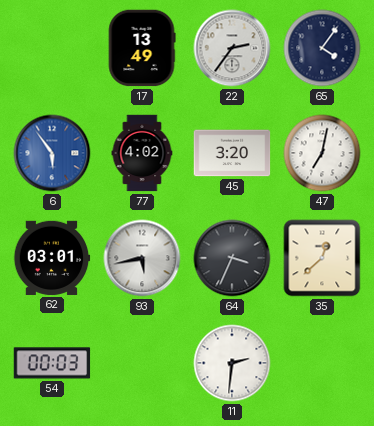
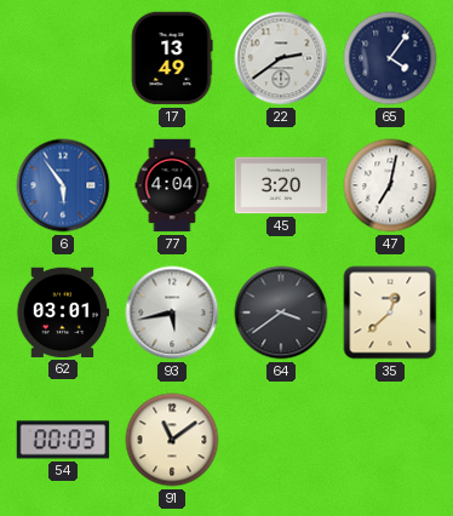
22: 2:36 -> 2:39
77: 4:02 -> 4:04
64: 3:34 -> 3:39
91: none -> 11:09
11: 2:31 -> none
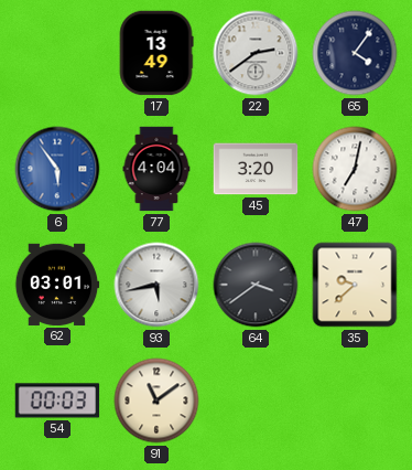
35: 12:38 -> 9:38
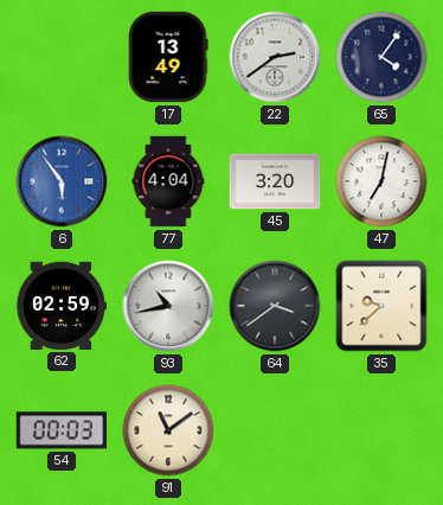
62: 03:01 -> 02:59
93: 5:43 -> 10:43
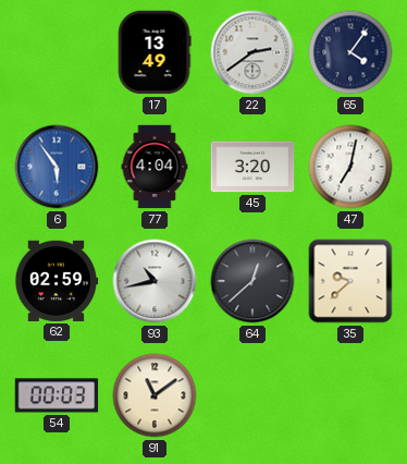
64: 3:39 -> 12:38
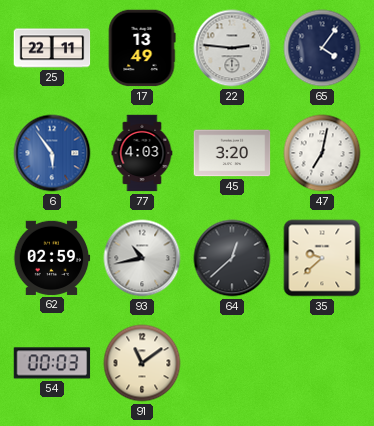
25: none -> 22:11
22: 2:39 -> 2:46
77: 4:04 -> 4:03
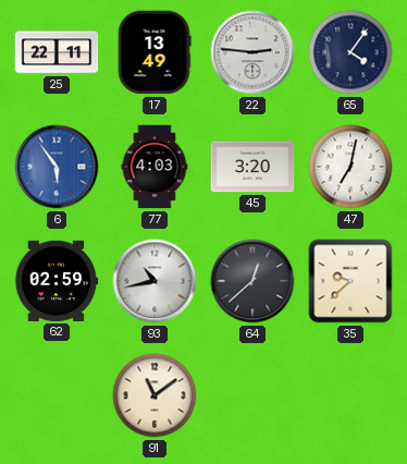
54: 00:03 -> none
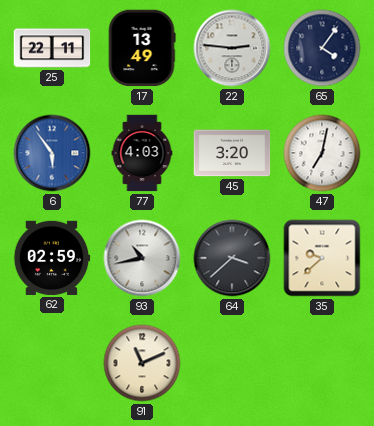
64: 12:38 -> 3:38
91: 11:09 -> 11:11
